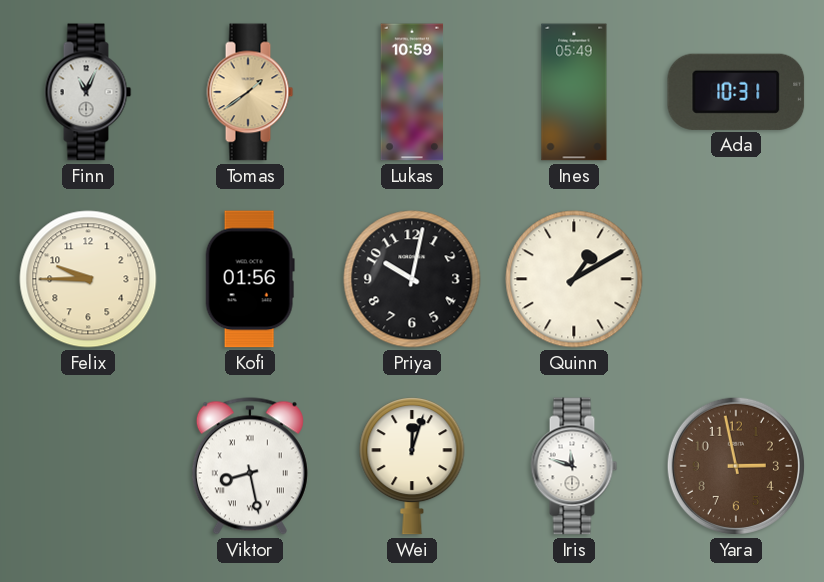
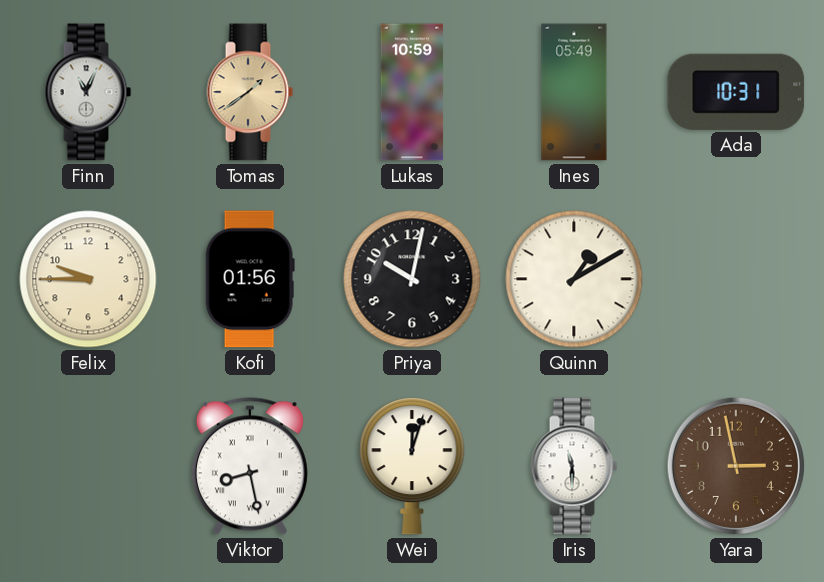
Iris: 11:48 -> 11:30
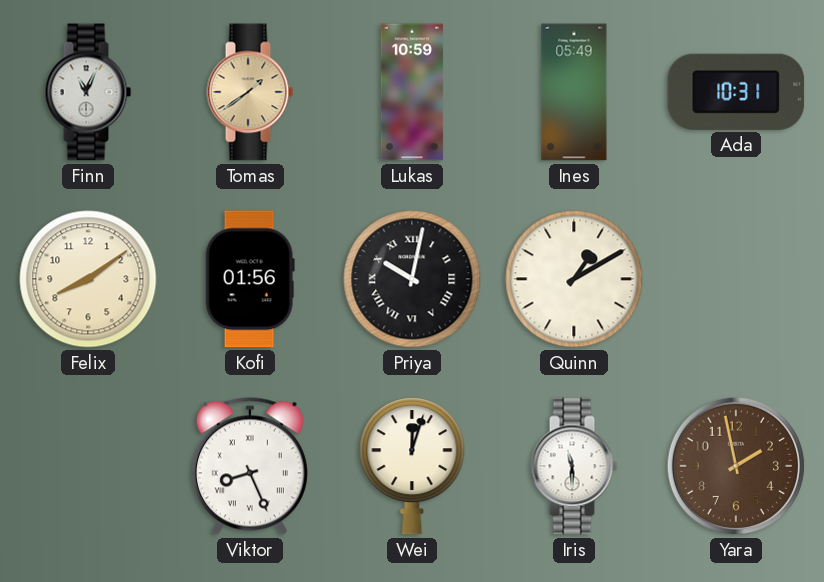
Felix: 9:45 -> 8:09
Priya numerals: Arabic -> Roman
Viktor: 8:28 -> 8:26
Yara: 2:58 -> 1:58
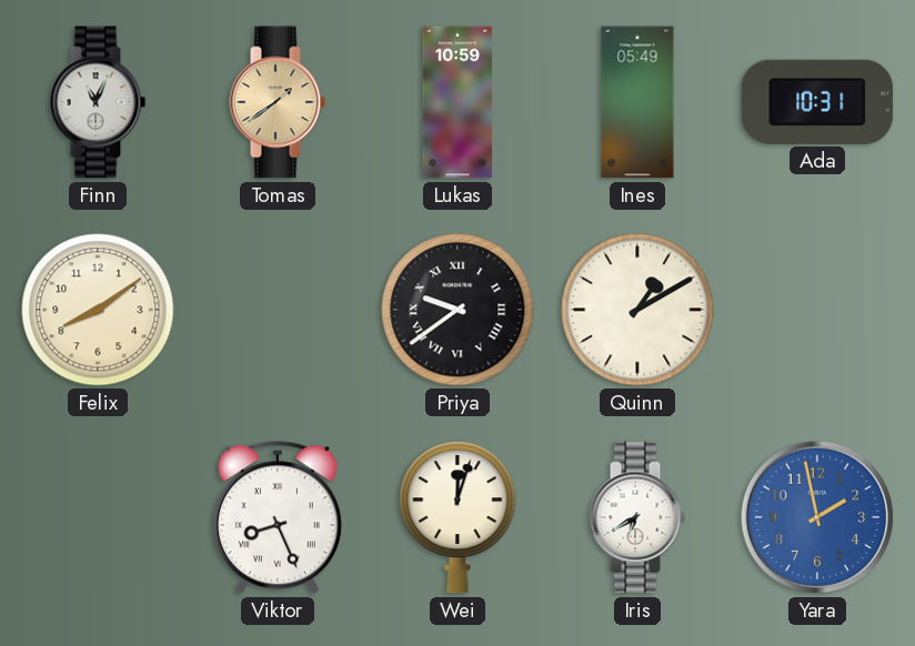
Kofi: 01:56 -> none
Priya: 10:02 -> 9:39
Iris: 11:30 -> 6:40
Yara dial: brown -> blue
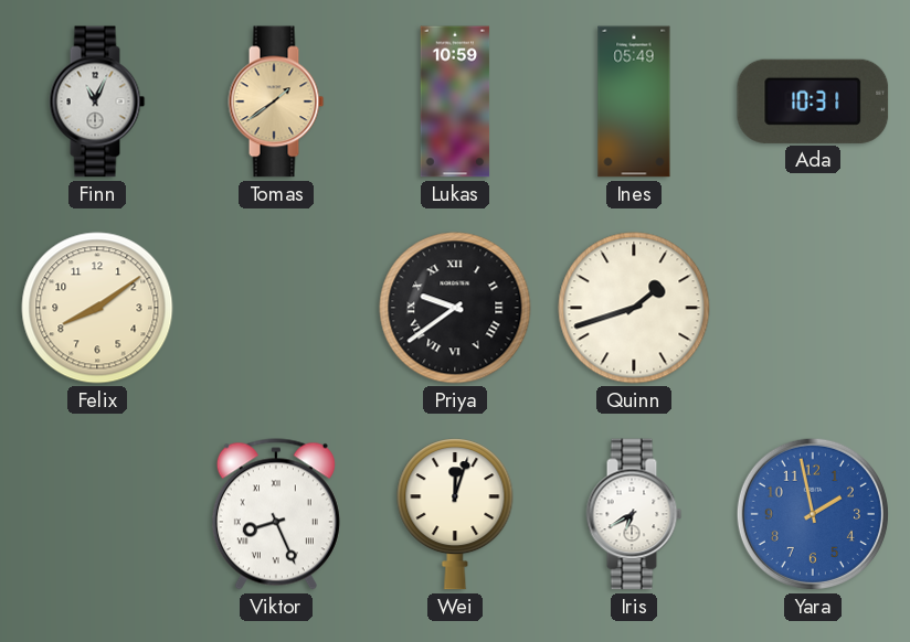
Quinn: 1:10 -> 1:42
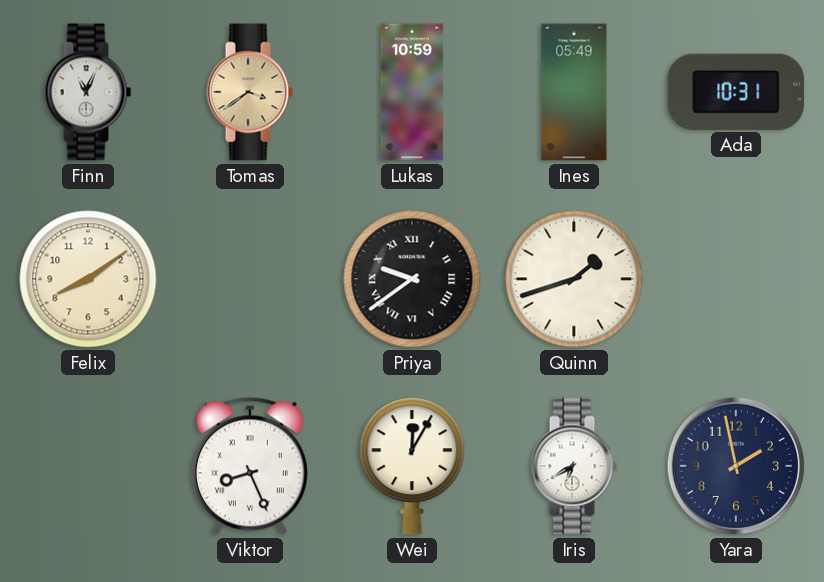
Tomas: 1:39 -> 3:39
Wei: 12:03 -> 12:05
Yara dial: blue -> navy
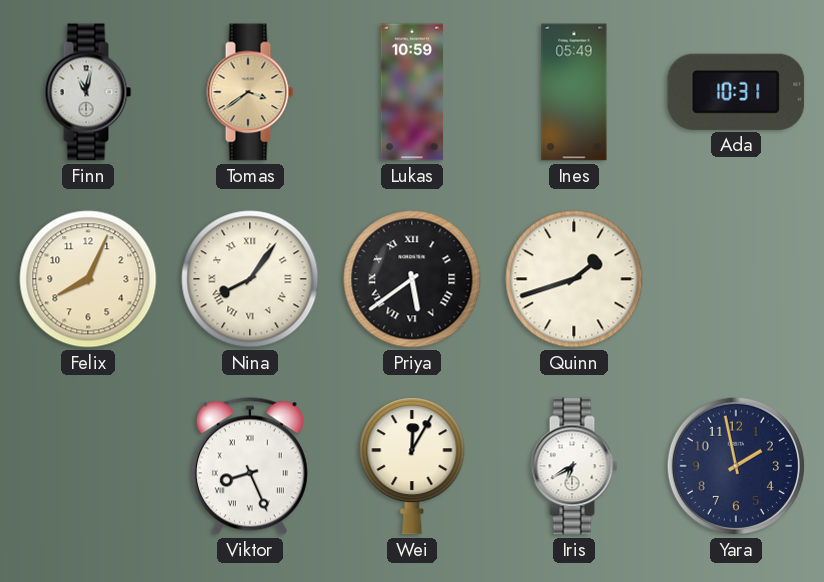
Finn: 11:04 -> 11:02
Felix: 8:09 -> 8:04
Nina: none -> 8:06
Priya: 9:39 -> 5:39
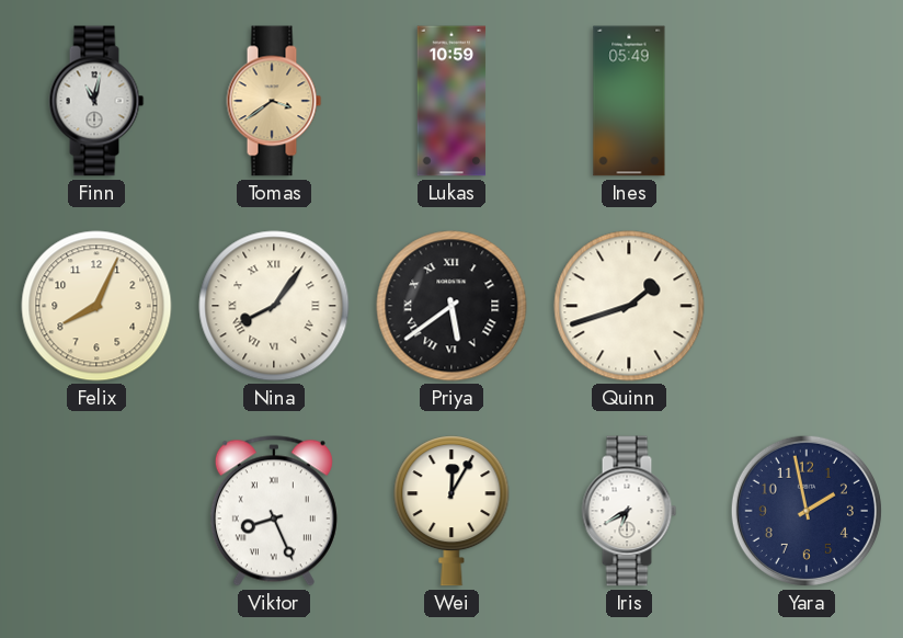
Ada: 10:31 -> none
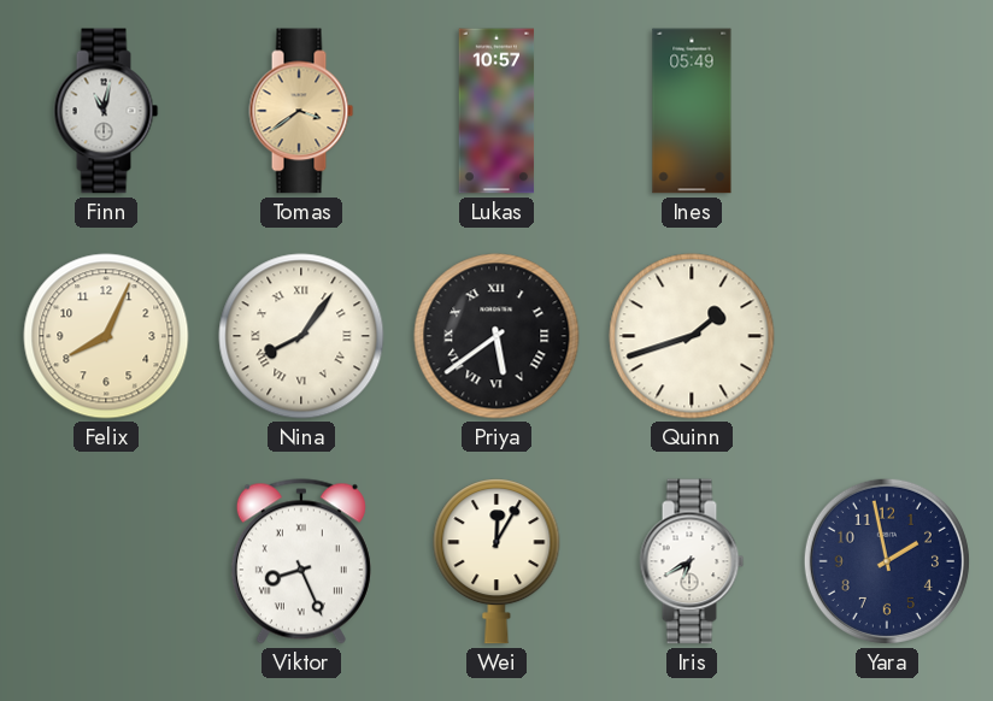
Lukas: 10:59 -> 10:57
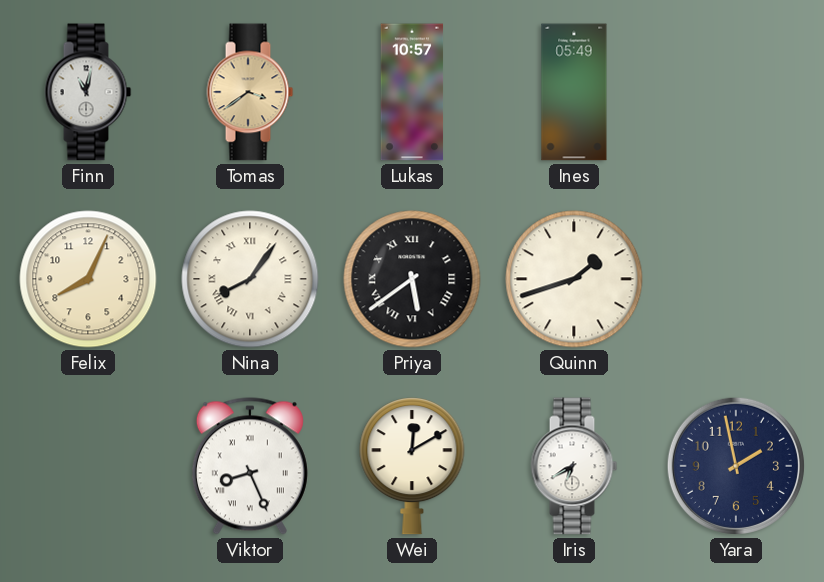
Wei: 12:05 -> 12:10
